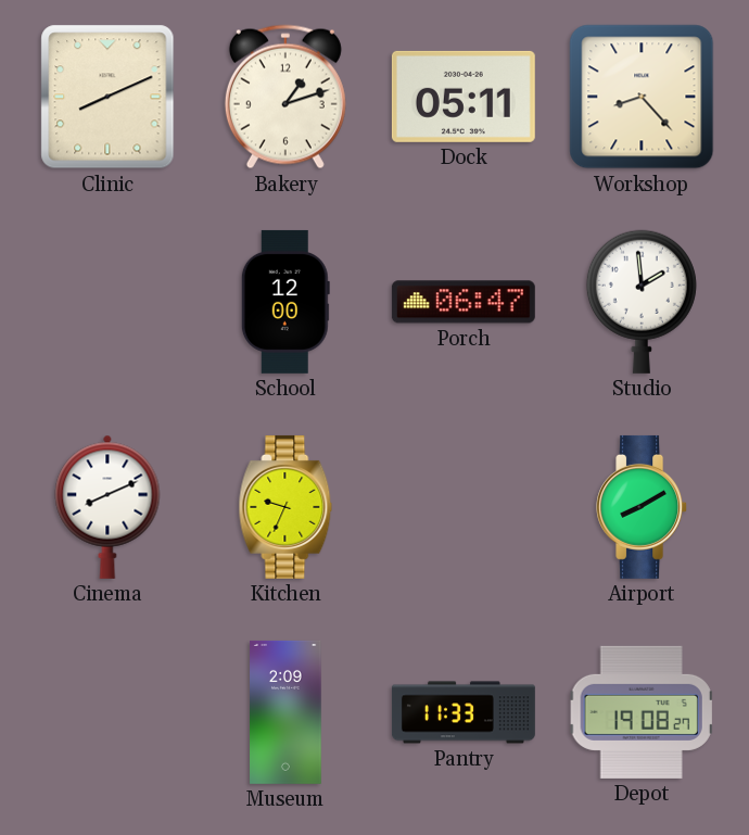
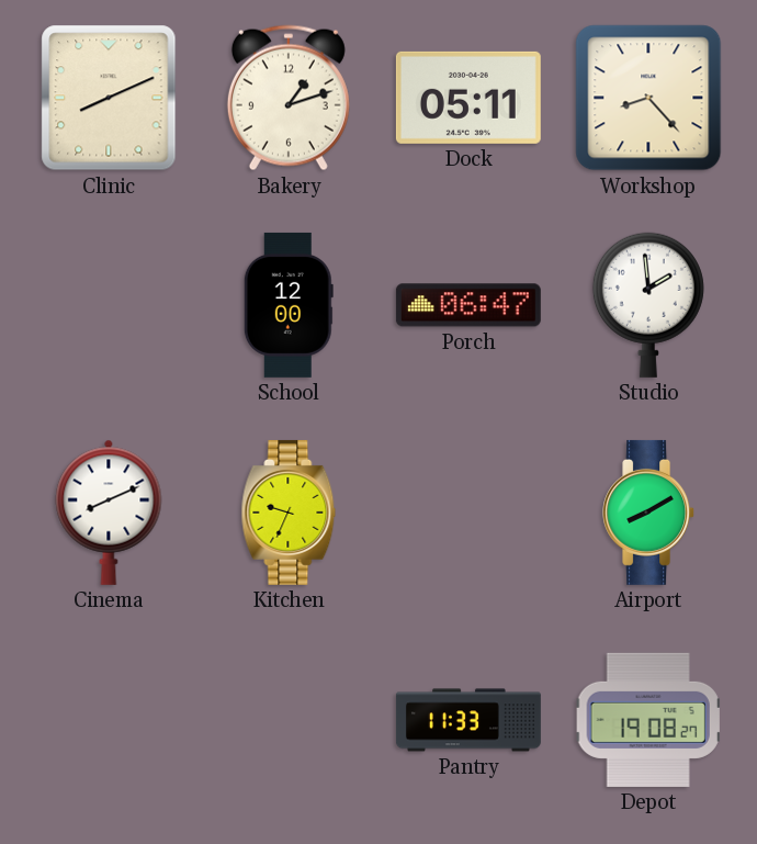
Museum: 2:09 -> none
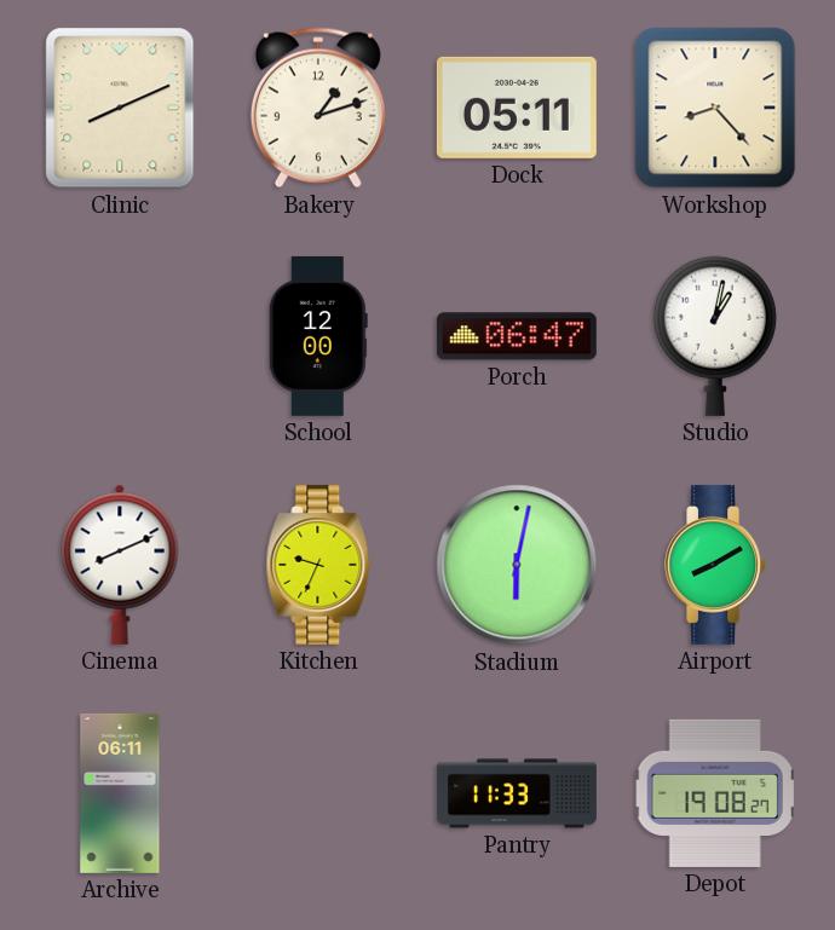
Studio: 1:59 -> 1:02
Stadium: none -> 6:02
Archive: none -> 06:11
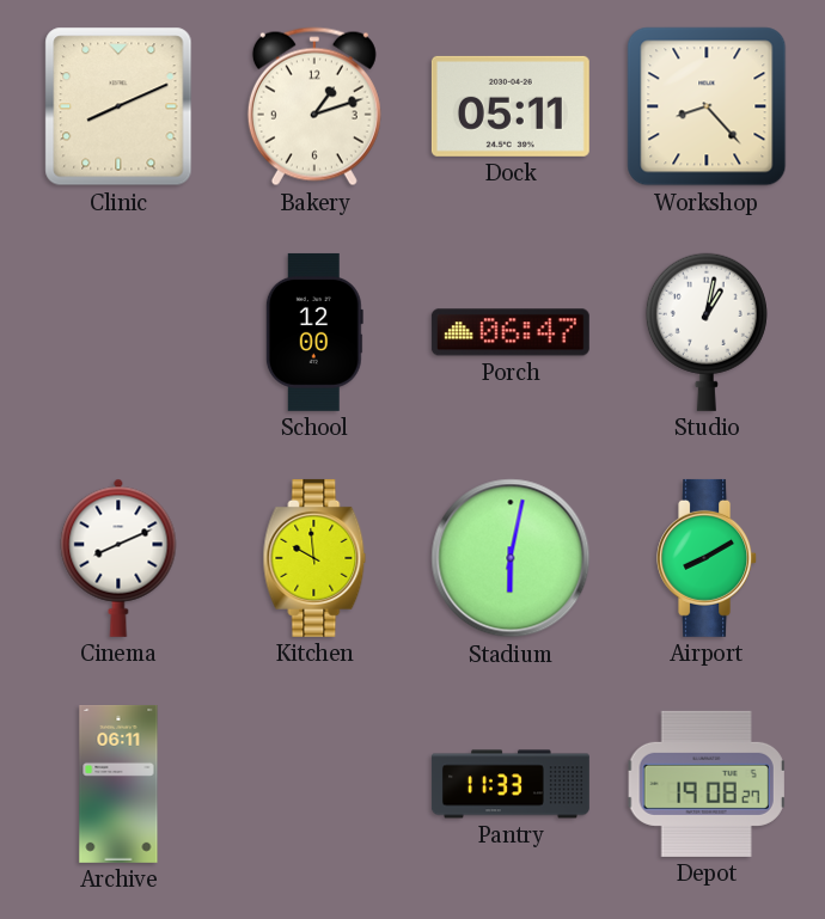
Kitchen: 9:34 -> 9:59
